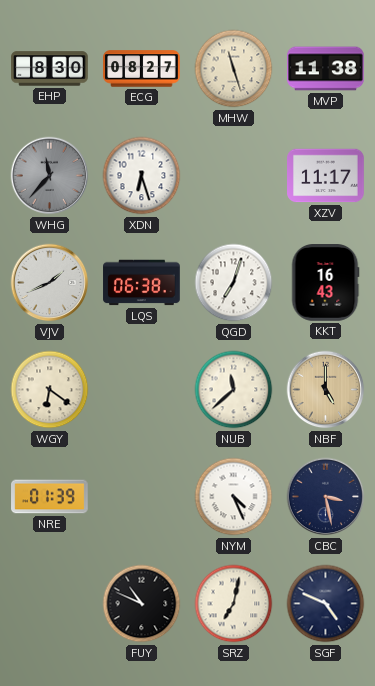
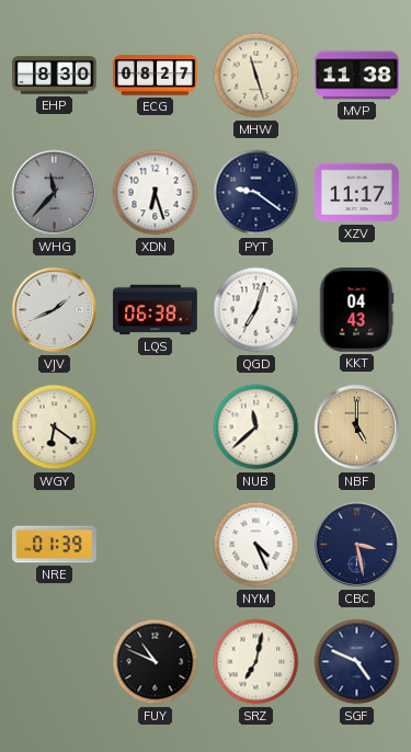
PYT: none -> 9:21
KKT: 16:43 -> 04:43
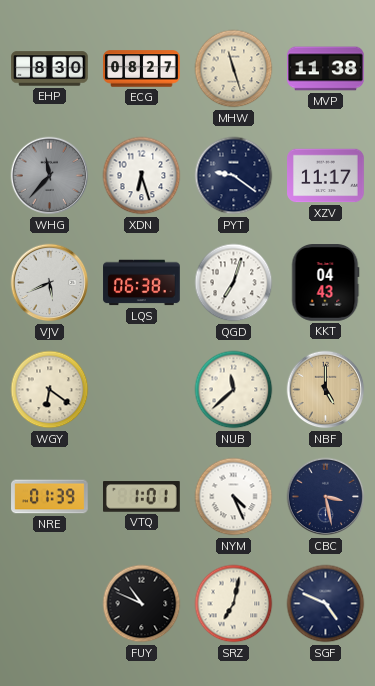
VJV: 1:41 -> 5:41
VTQ: none -> 1:01
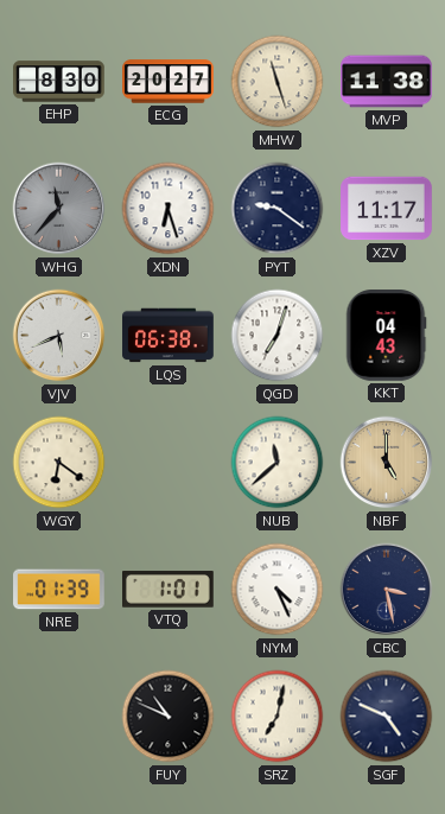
ECG: 08:27 -> 20:27
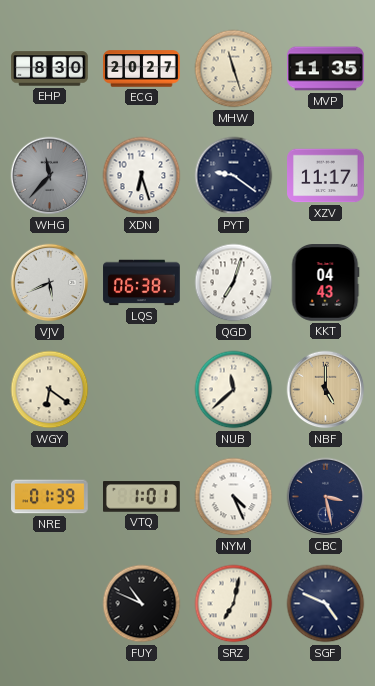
MVP: 11:38 -> 11:35
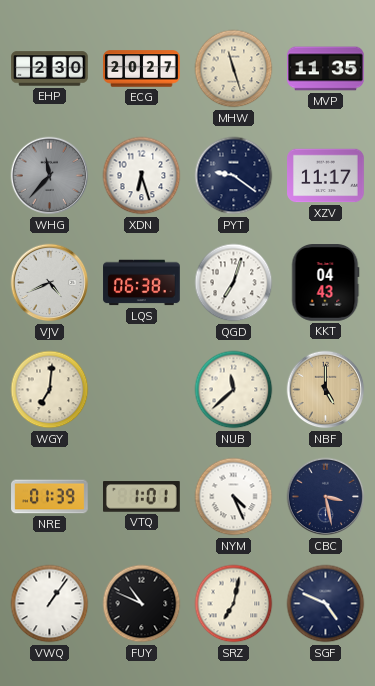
EHP: 8:30 -> 2:30
VJV: 5:41 -> 4:41
WGY: 6:21 -> 7:01
VWQ: none -> 1:06
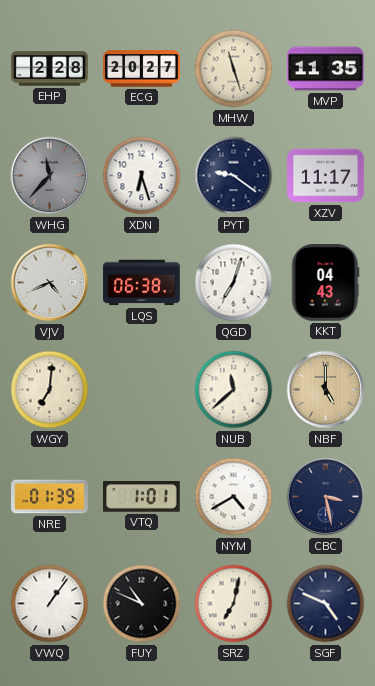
EHP: 2:30 -> 2:28
NYM: 4:26 -> 4:40
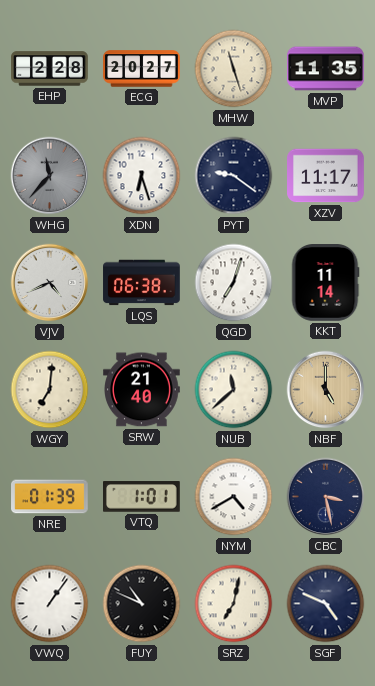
KKT: 04:43 -> 11:14
SRW: none -> 21:40
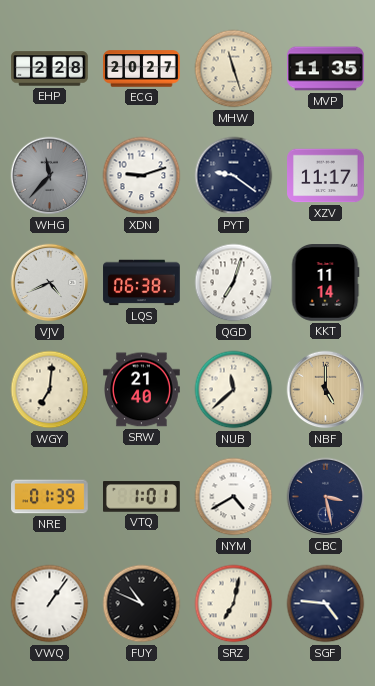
XDN: 6:27 -> 9:12
SGF: 4:49 -> 4:46
